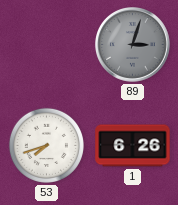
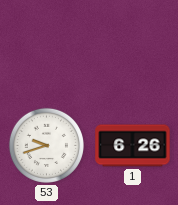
89: 3:03 -> none
53: 7:42 -> 9:42
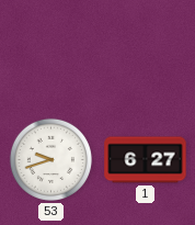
1: 6:26 -> 6:27
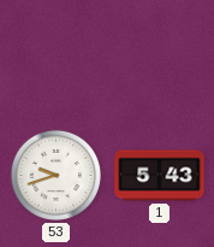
1: 6:27 -> 5:43
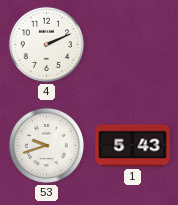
4: none -> 2:11
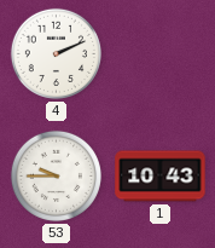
53: 9:42 -> 9:45
1: 5:43 -> 10:43
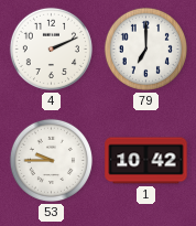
79: none -> 7:00
1: 10:43 -> 10:42
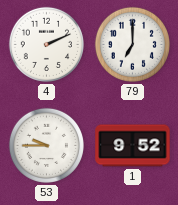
1: 10:42 -> 9:52
